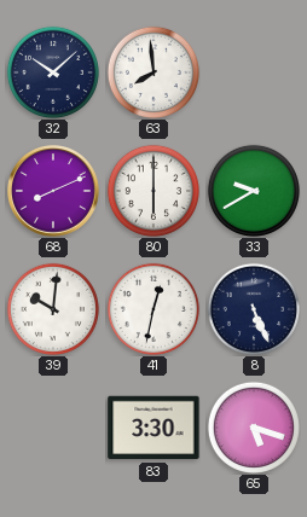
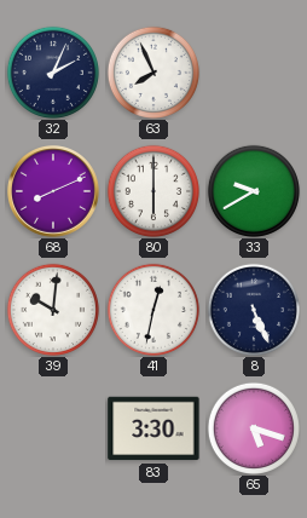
32: 10:08 -> 2:04
63: 7:59 -> 7:56
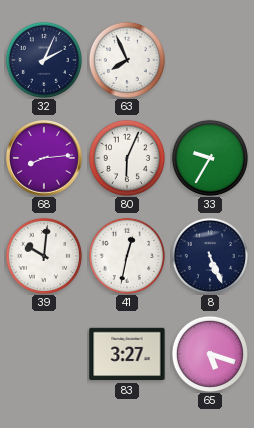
68: 8:11 -> 8:14
80: 6:00 -> 6:04
33: 9:40 -> 9:35
83: 3:30 -> 3:27
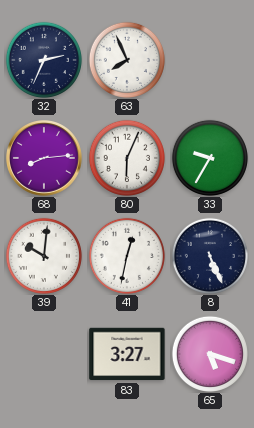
32: 2:04 -> 2:34
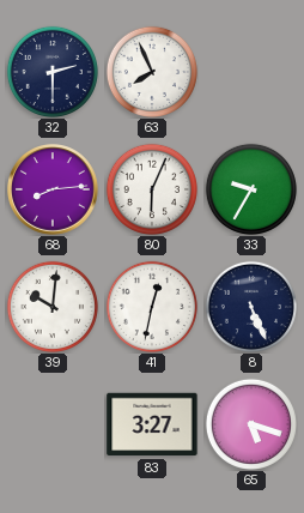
32: 2:34 -> 2:30
